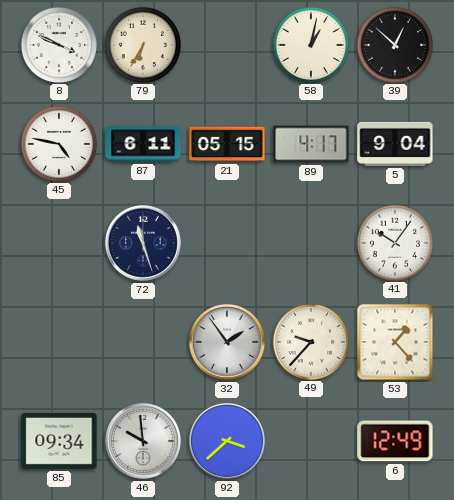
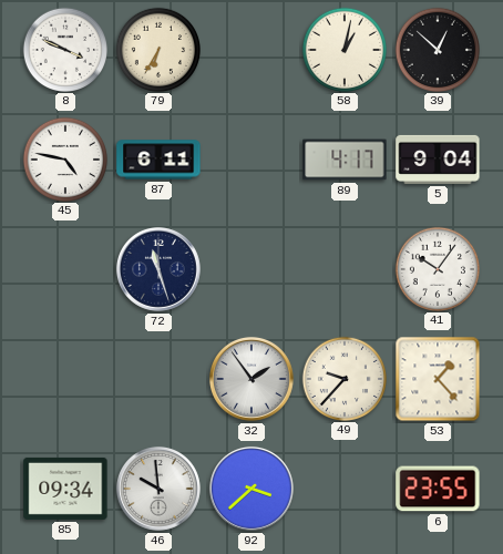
21: 05:15 -> none
6: 12:49 -> 23:55
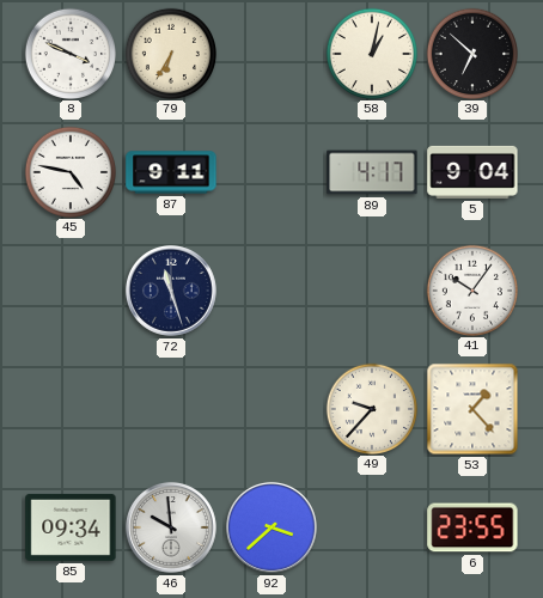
39: 12:52 -> 6:52
87: 6:11 -> 9:11
32: 1:54 -> none
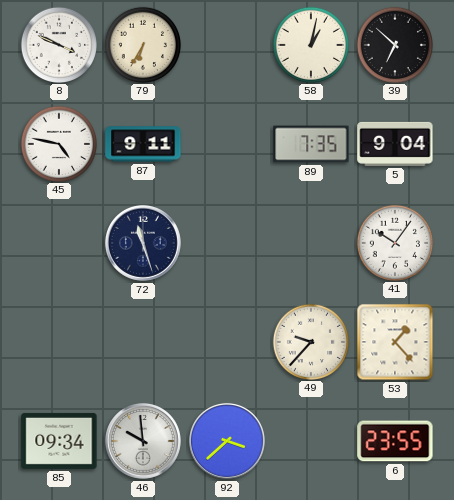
89: 4:17 -> 7:35
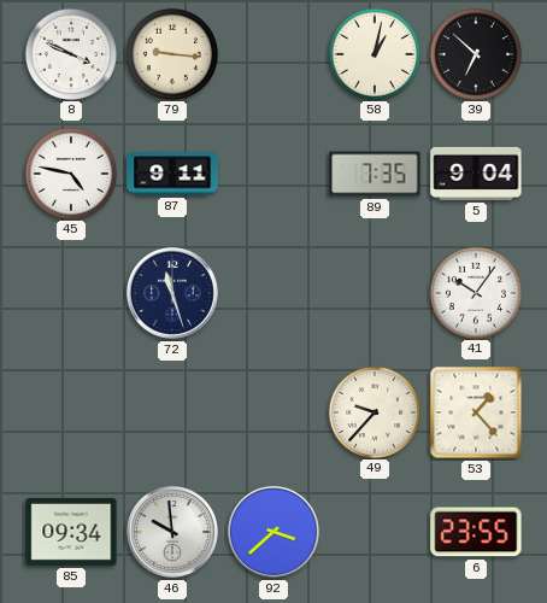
79: 6:35 -> 9:16
